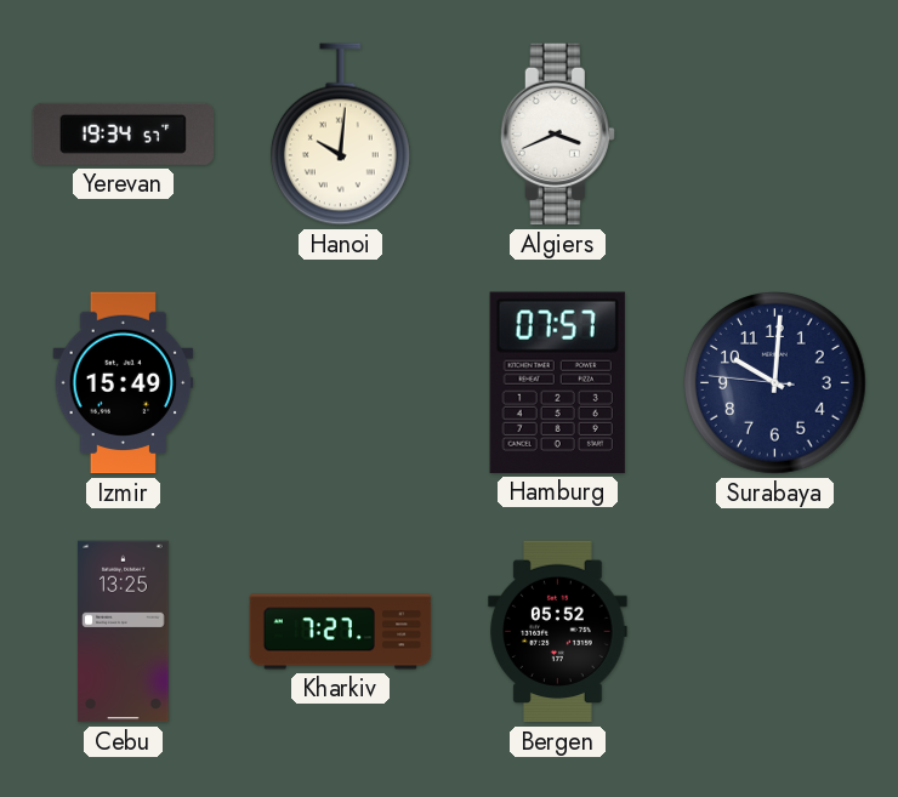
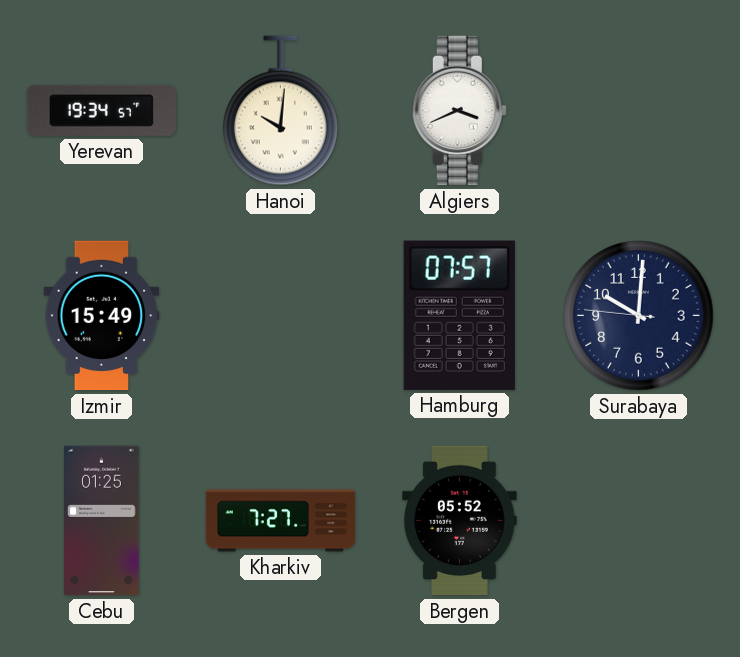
Cebu: 13:25 -> 01:25
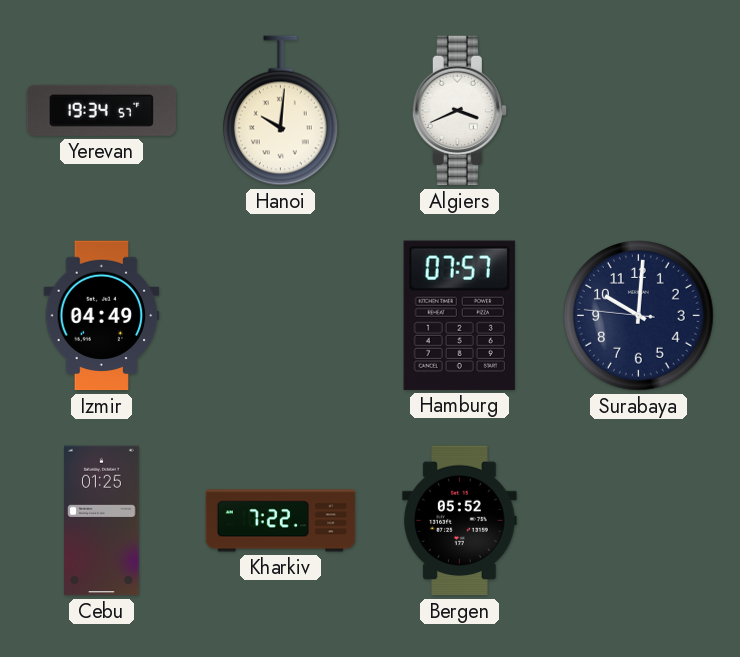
Izmir: 15:49 -> 04:49
Kharkiv: 7:27 -> 7:22
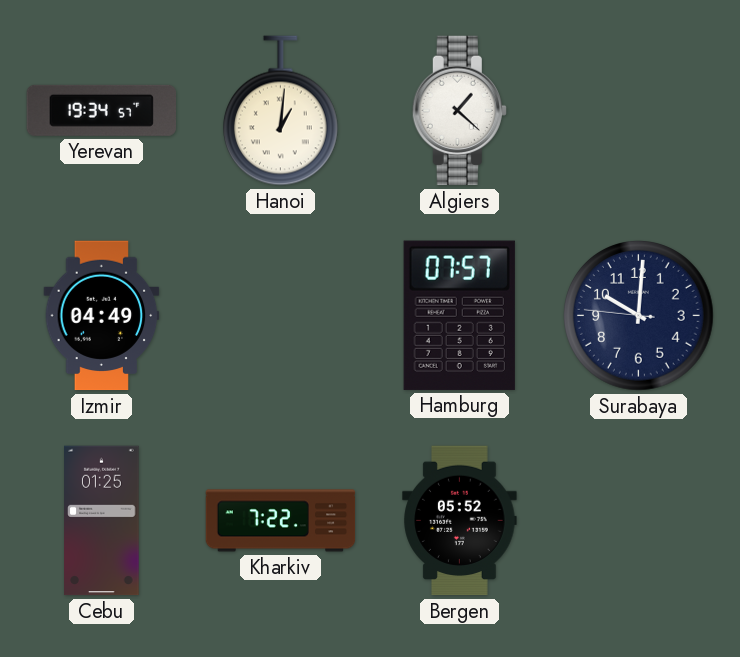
Hanoi: 10:01 -> 1:01
Algiers: 3:41 -> 1:22
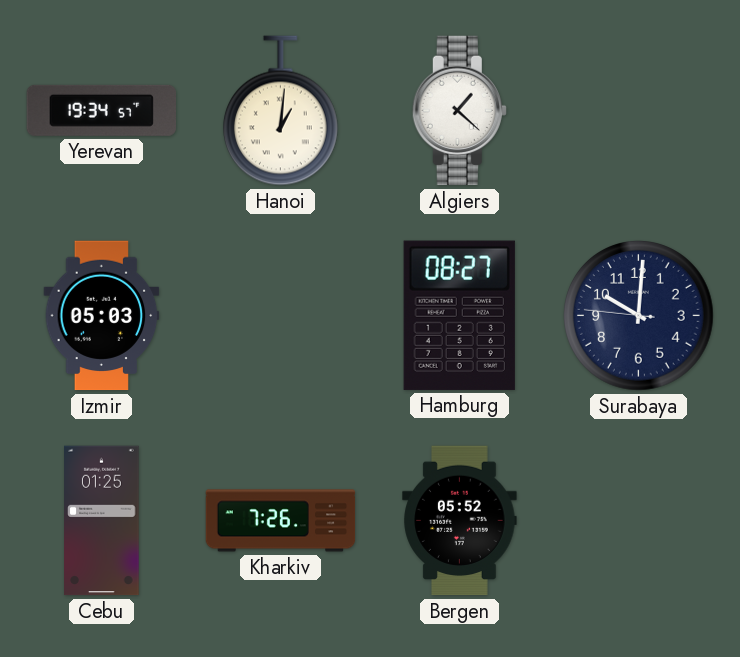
Izmir: 04:49 -> 05:03
Hamburg: 07:57 -> 08:27
Kharkiv: 7:22 -> 7:26
